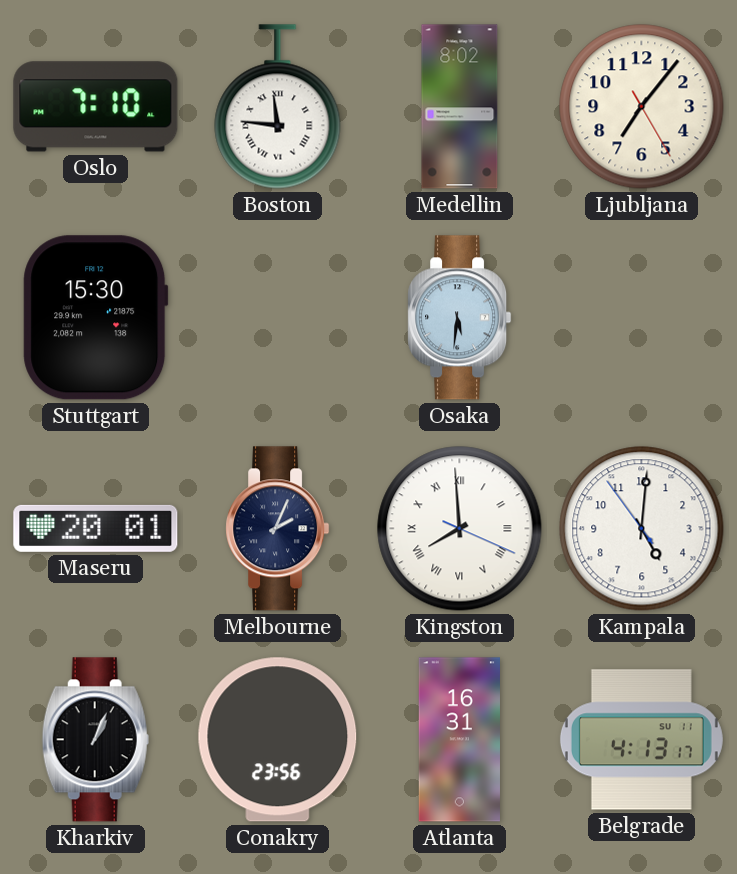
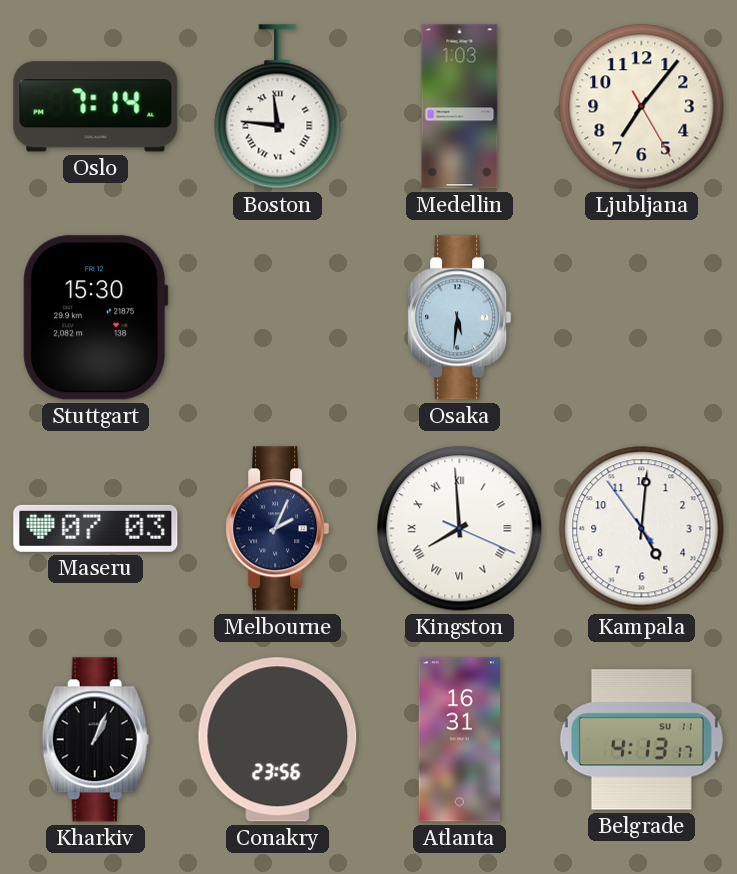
Oslo: 7:10 -> 7:14
Medellin: 8:02 -> 1:03
Maseru: 20:01 -> 07:03
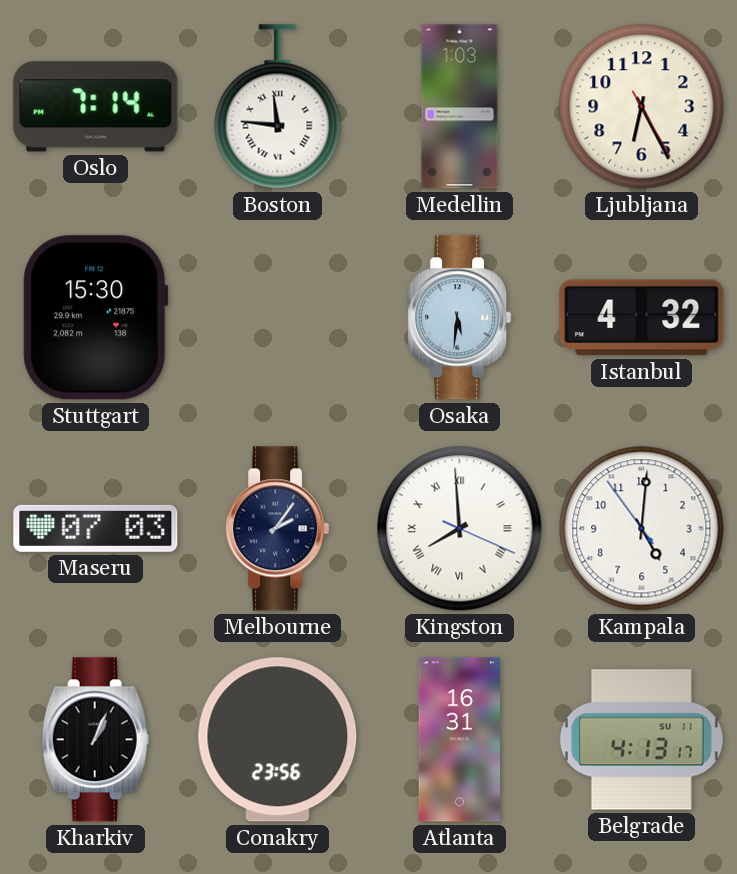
Ljubljana: 7:06 -> 6:25
Istanbul: none -> 4:32
Melbourne: 2:04 -> 2:06
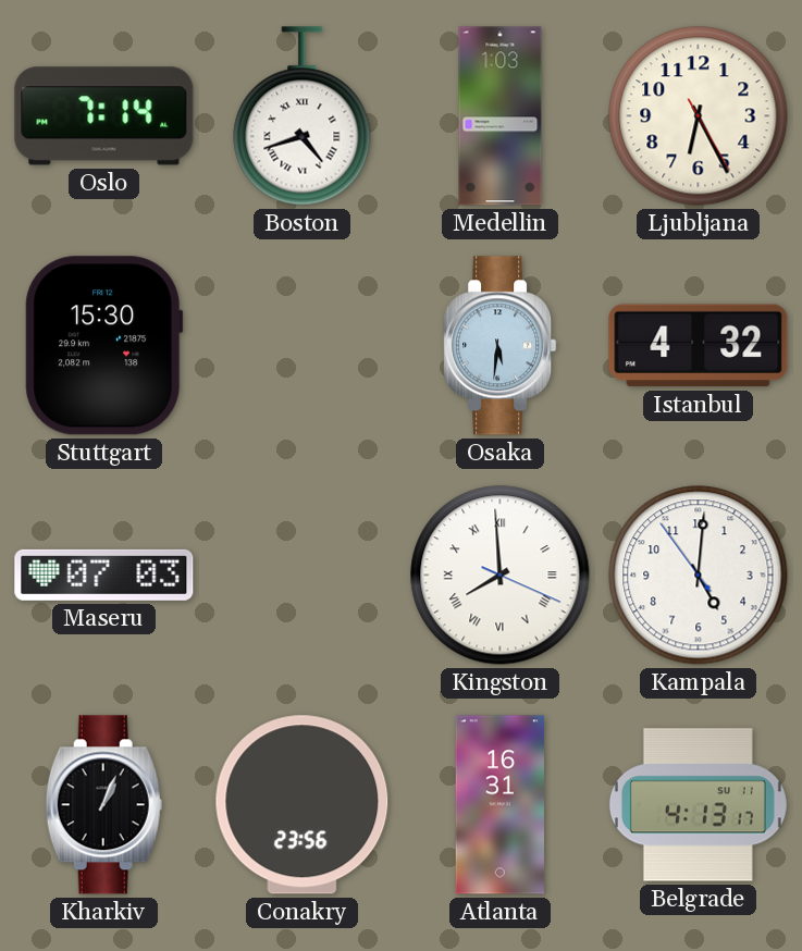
Boston: 11:46 -> 4:42
Melbourne: 2:06 -> none
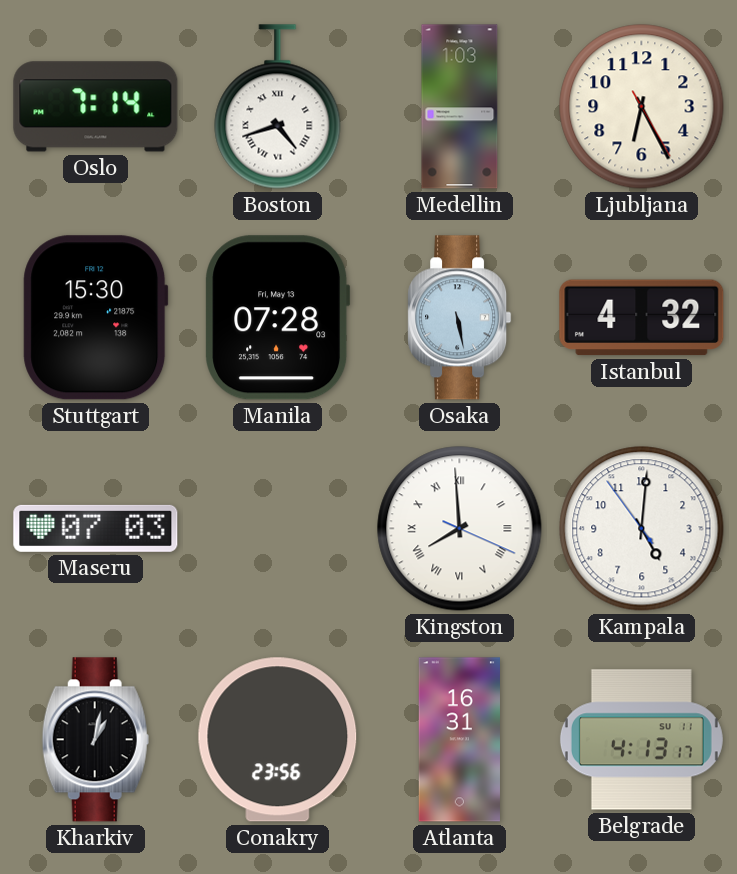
Manila: none -> 07:28
Osaka: 5:31 -> 5:28
Kharkiv: 1:04 -> 1:02
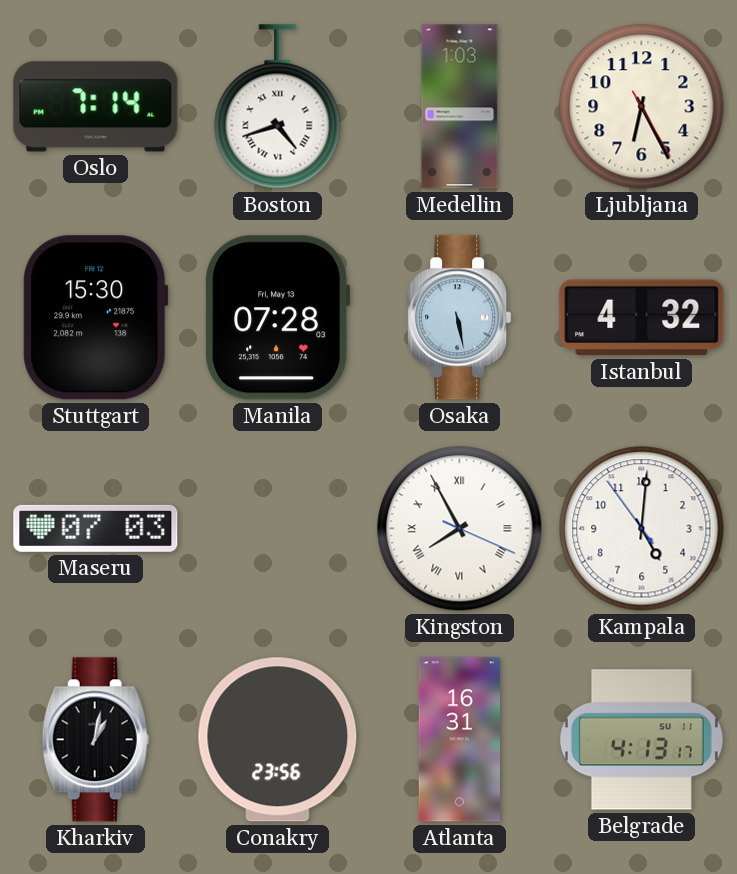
Kingston: 7:59 -> 7:55
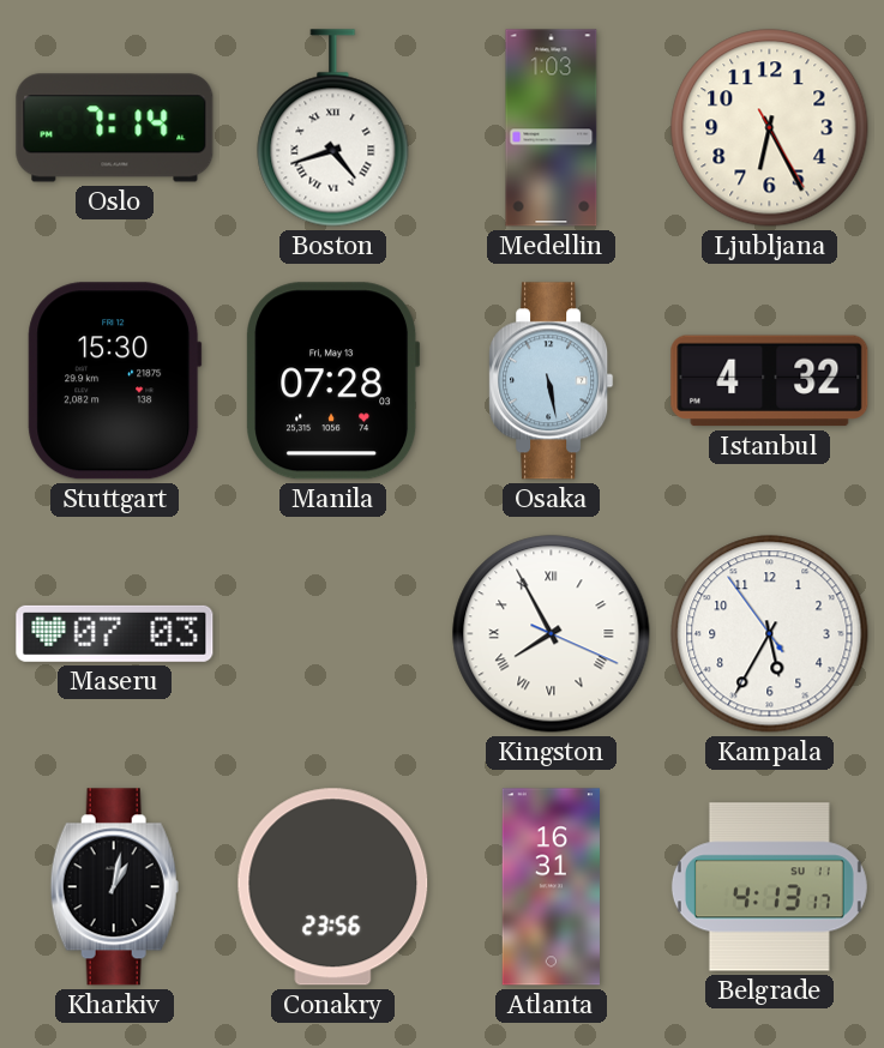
Kampala: 5:00 -> 5:34
